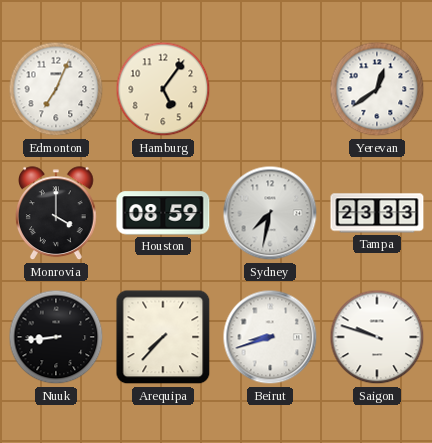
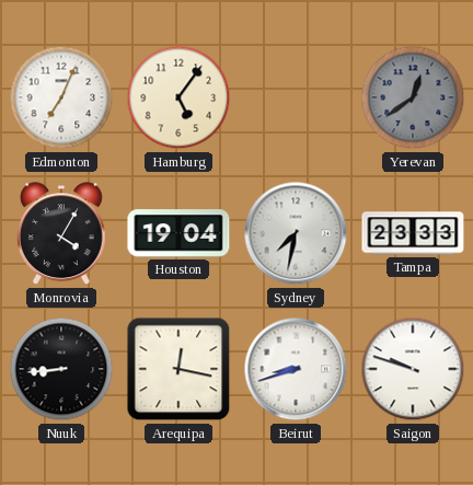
Yerevan dial: white -> grey
Monrovia: 4:00 -> 4:05
Houston: 08:59 -> 19:04
Arequipa: 7:37 -> 12:17
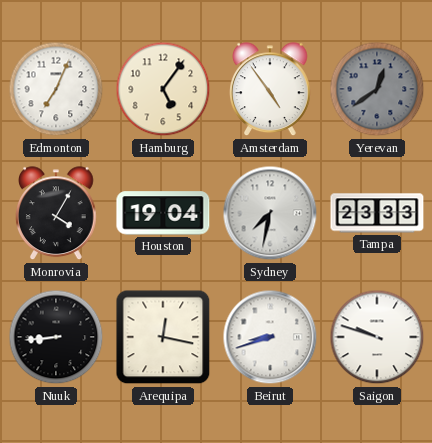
Amsterdam: none -> 4:54
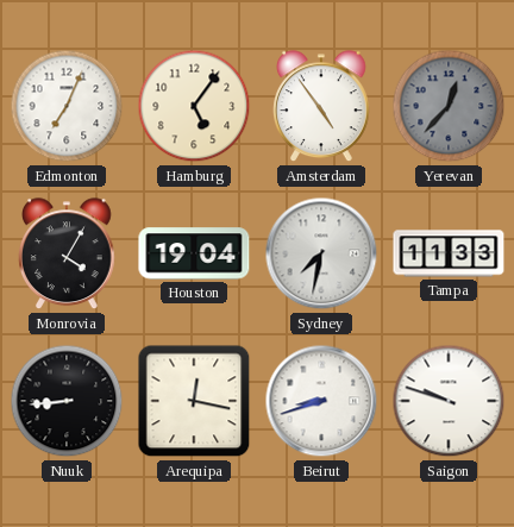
Yerevan: 12:39 -> 12:37
Tampa: 23:33 -> 11:33
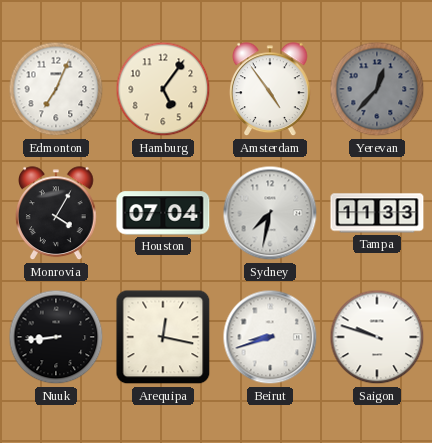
Houston: 19:04 -> 07:04
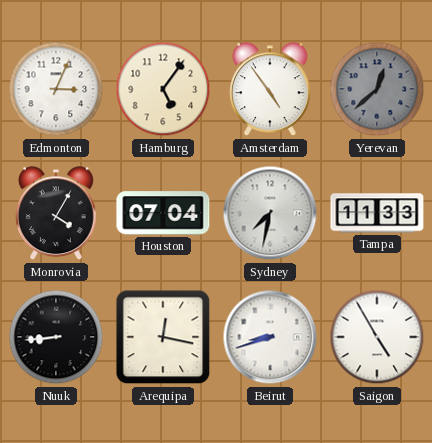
Edmonton: 7:04 -> 3:04
Yerevan: 12:37 -> 12:38
Saigon: 9:48 -> 4:55
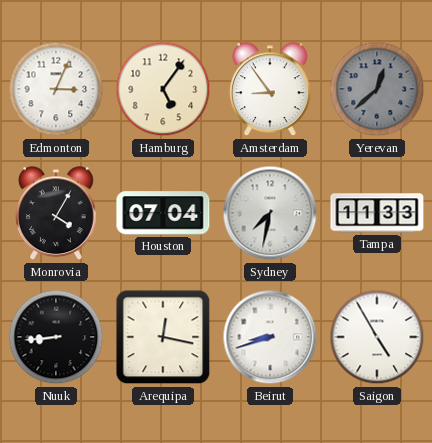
Amsterdam: 4:54 -> 8:54
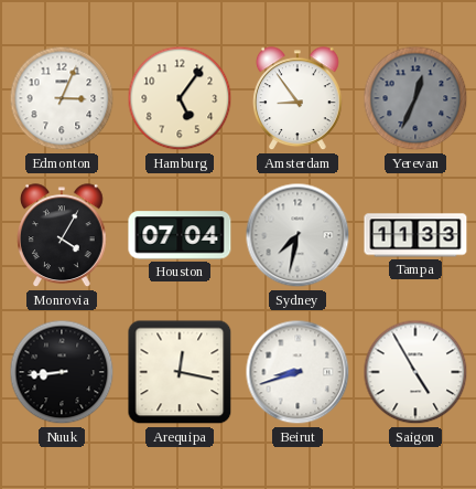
Yerevan: 12:38 -> 12:34
